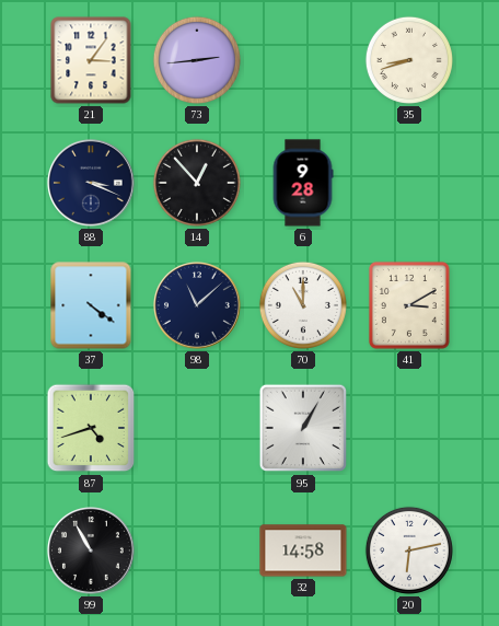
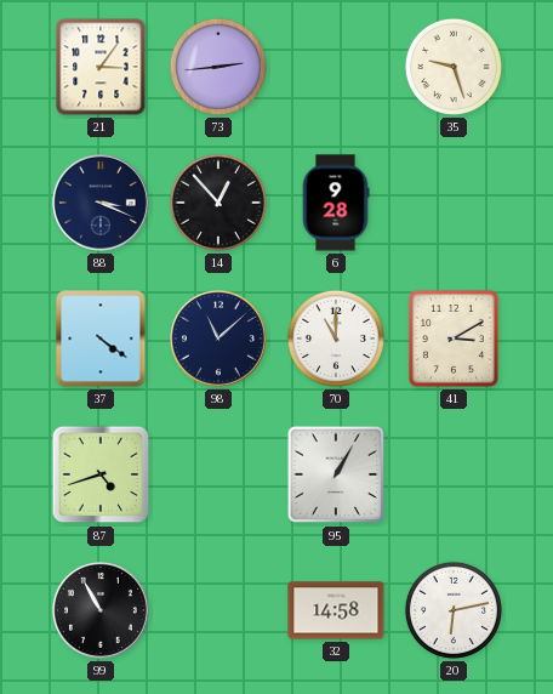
35: 8:42 -> 9:27
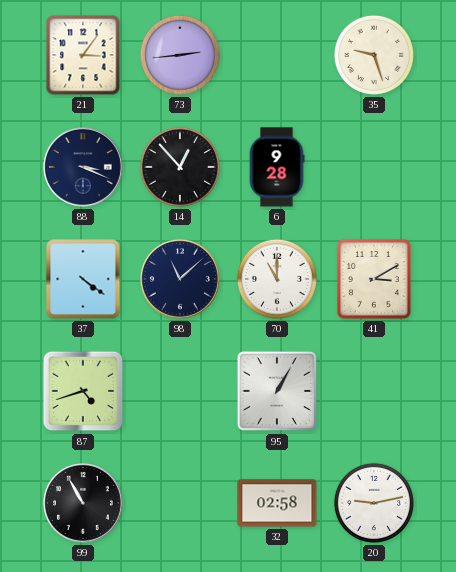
32: 14:58 -> 02:58
20: 6:13 -> 9:13
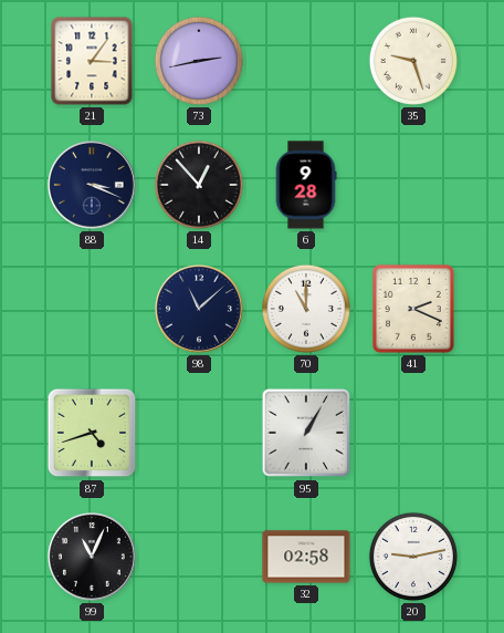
73: 2:44 -> 2:43
37: 4:21 -> none
41: 3:10 -> 2:19
99: 10:55 -> 11:04
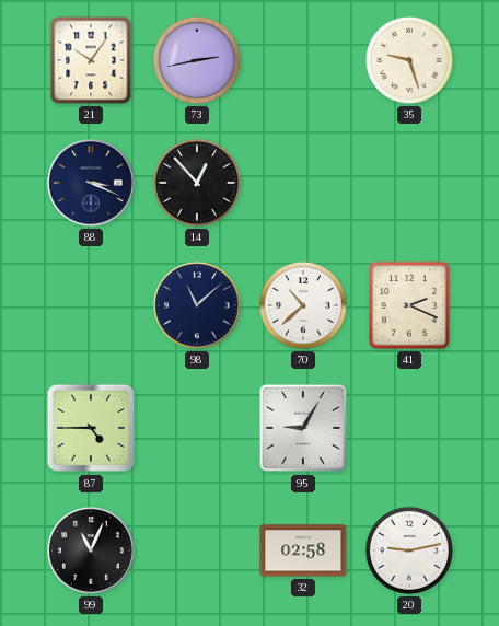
21: 3:06 -> 10:06
6: 9:28 -> none
70: 11:00 -> 10:38
87: 4:42 -> 4:45
95: 1:05 -> 9:05
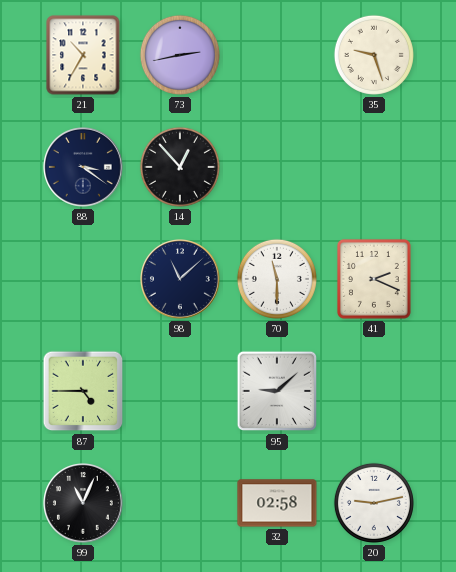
21: 10:06 -> 10:35
88: 3:19 -> 3:21
70: 10:38 -> 11:30
95: 9:05 -> 9:08
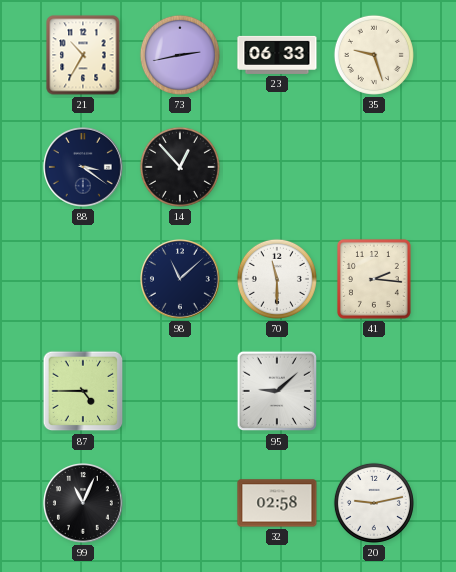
23: none -> 06:33
41: 2:19 -> 2:16
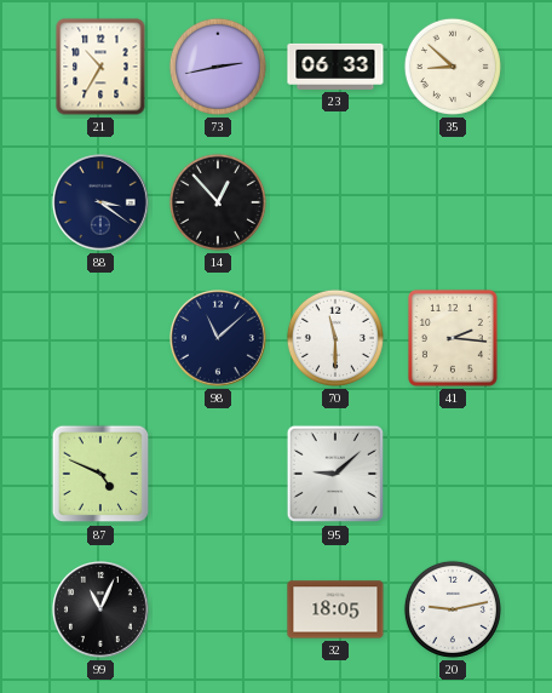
35: 9:27 -> 8:52
87: 4:45 -> 4:49
32: 02:58 -> 18:05
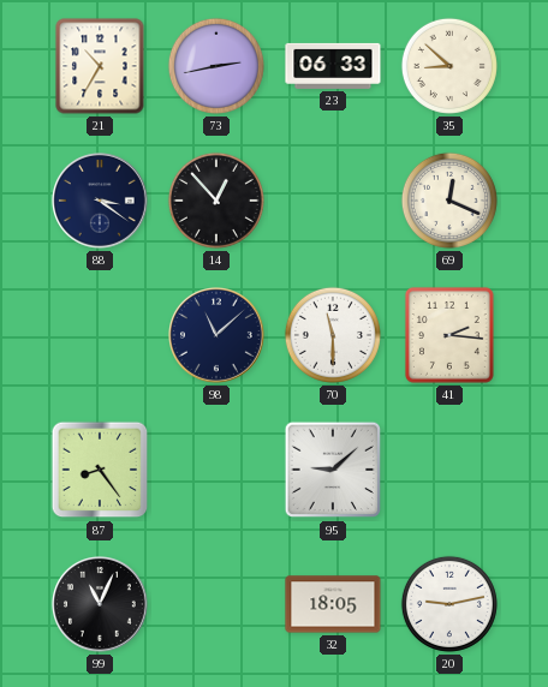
69: none -> 12:19
87: 4:49 -> 8:24
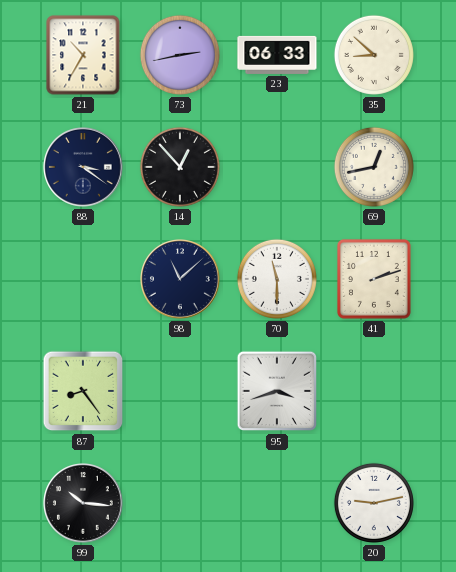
69: 12:19 -> 12:43
41: 2:16 -> 2:12
95: 9:08 -> 3:42
99: 11:04 -> 10:16
32: 18:05 -> none
